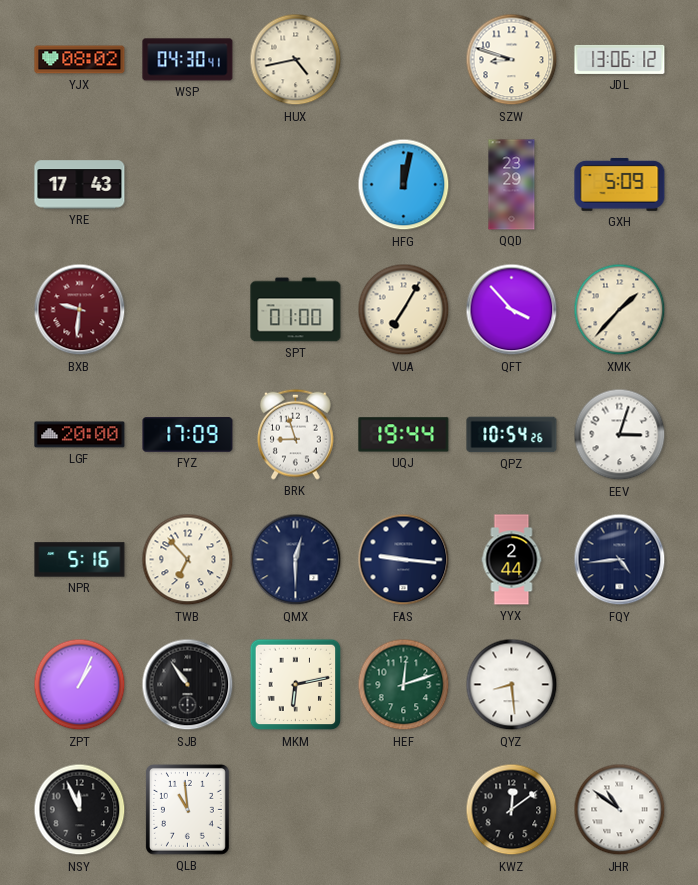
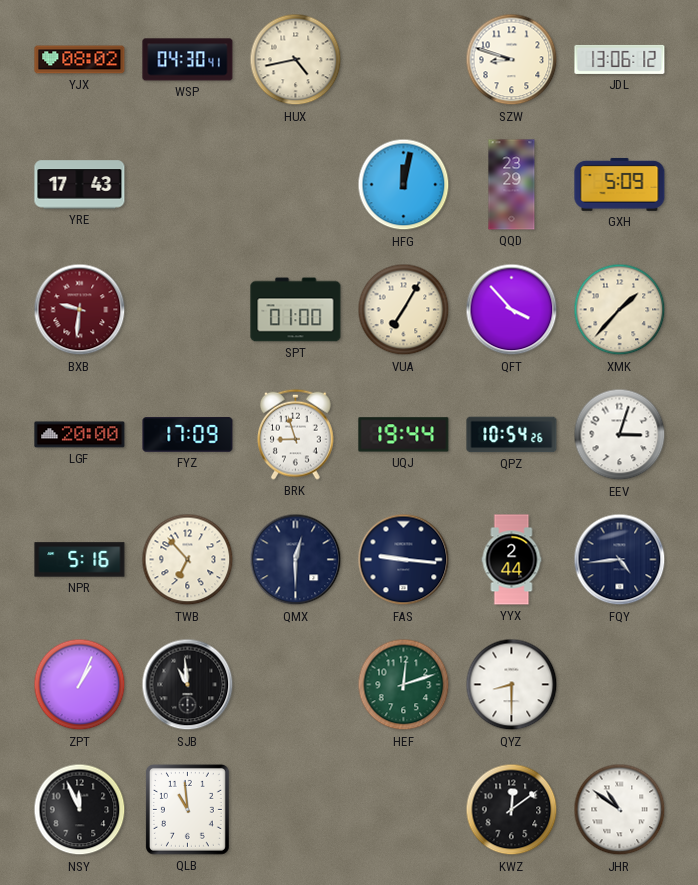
SJB: 10:54 -> 10:59
MKM: 6:13 -> none
QYZ: 8:29 -> 8:30
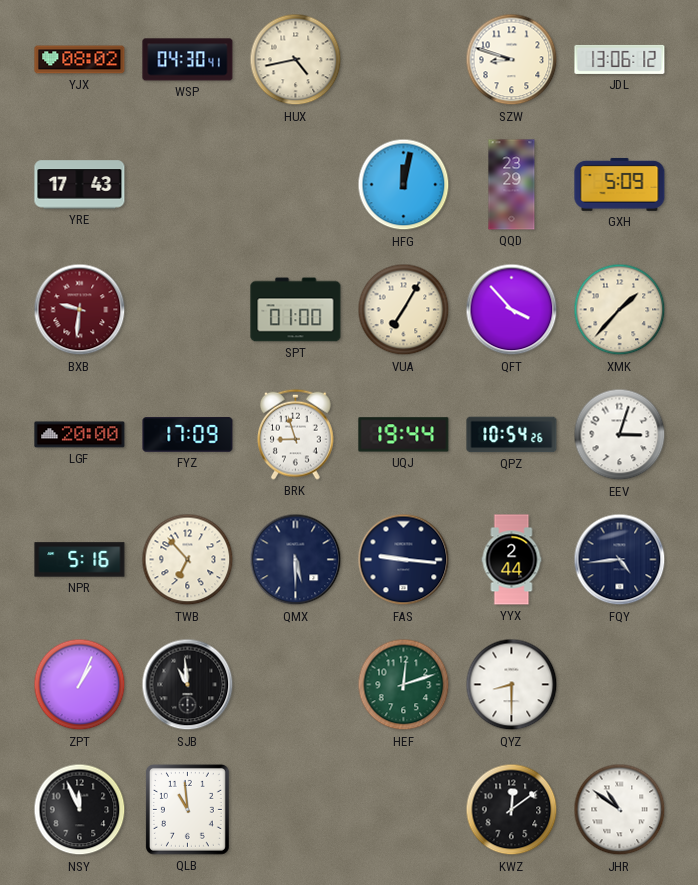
QMX: 12:30 -> 5:30
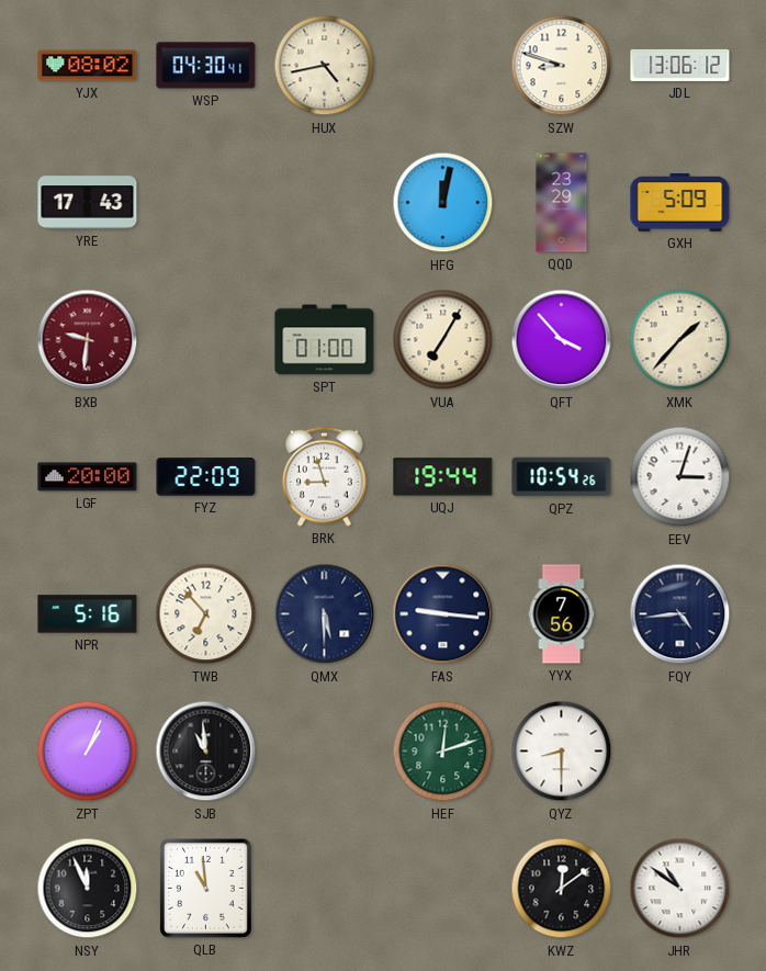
FYZ: 17:09 -> 22:09
YYX: 2:44 -> 7:56
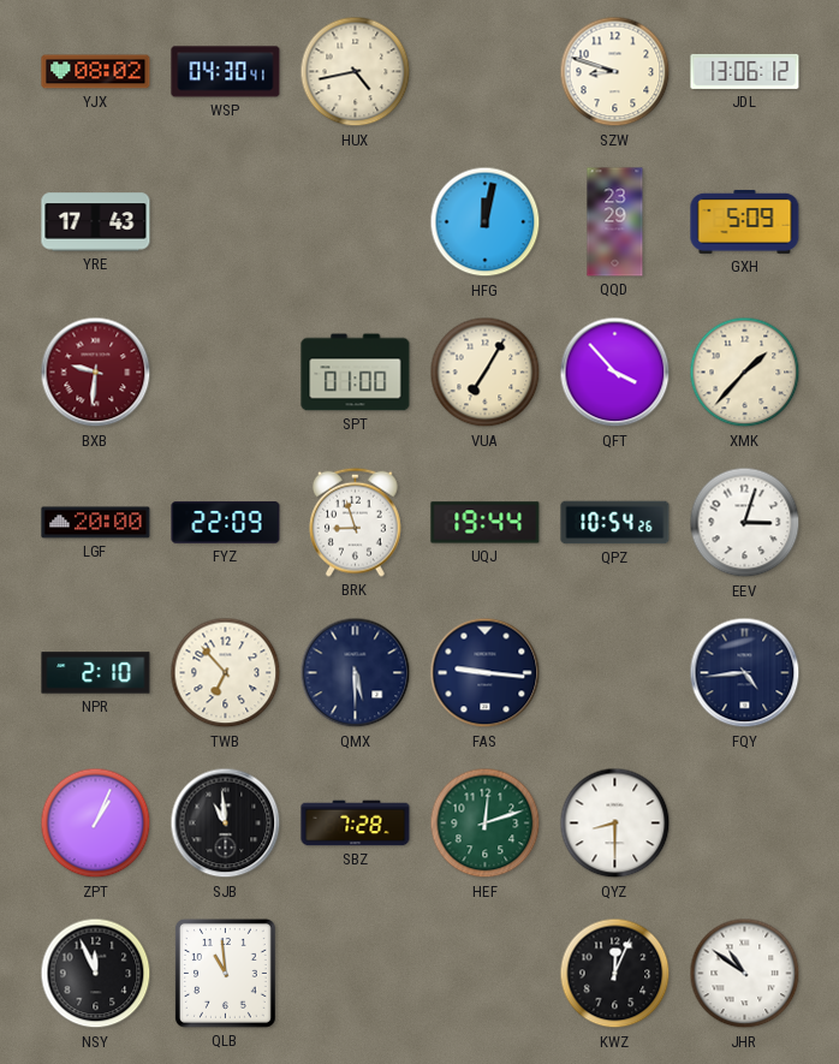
NPR: 5:16 -> 2:10
YYX: 7:56 -> none
SBZ: none -> 7:28
KWZ: 12:09 -> 12:04
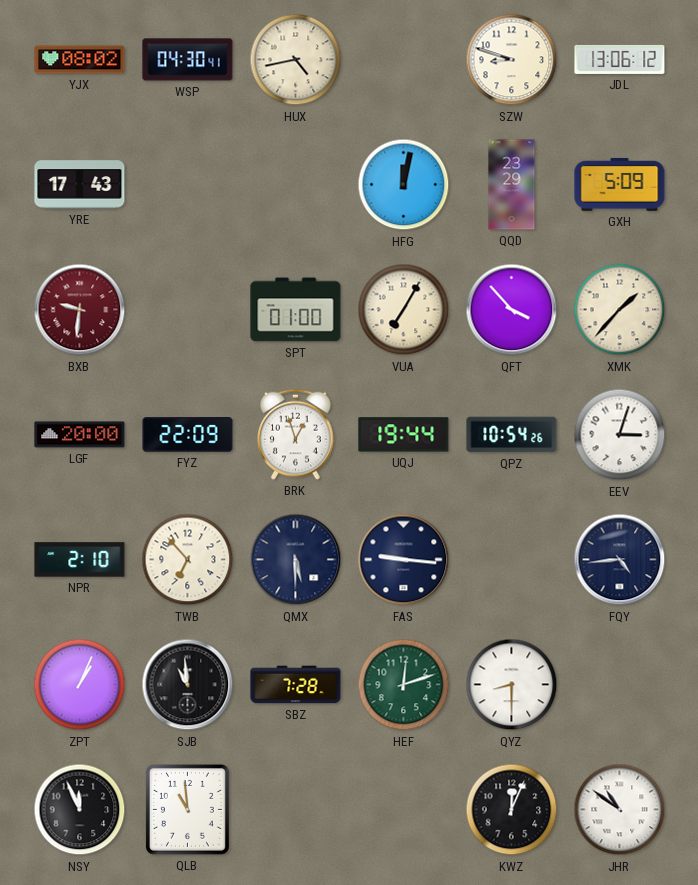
BRK: 8:57 -> 12:57
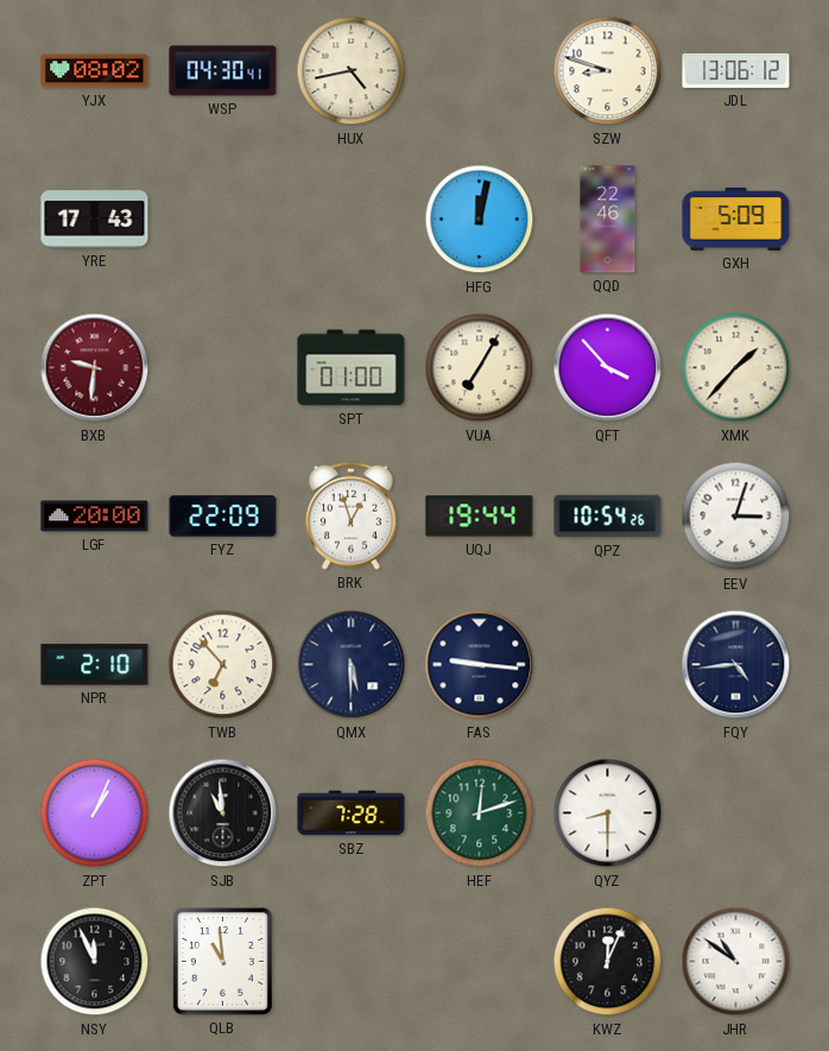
QQD: 23:29 -> 22:46
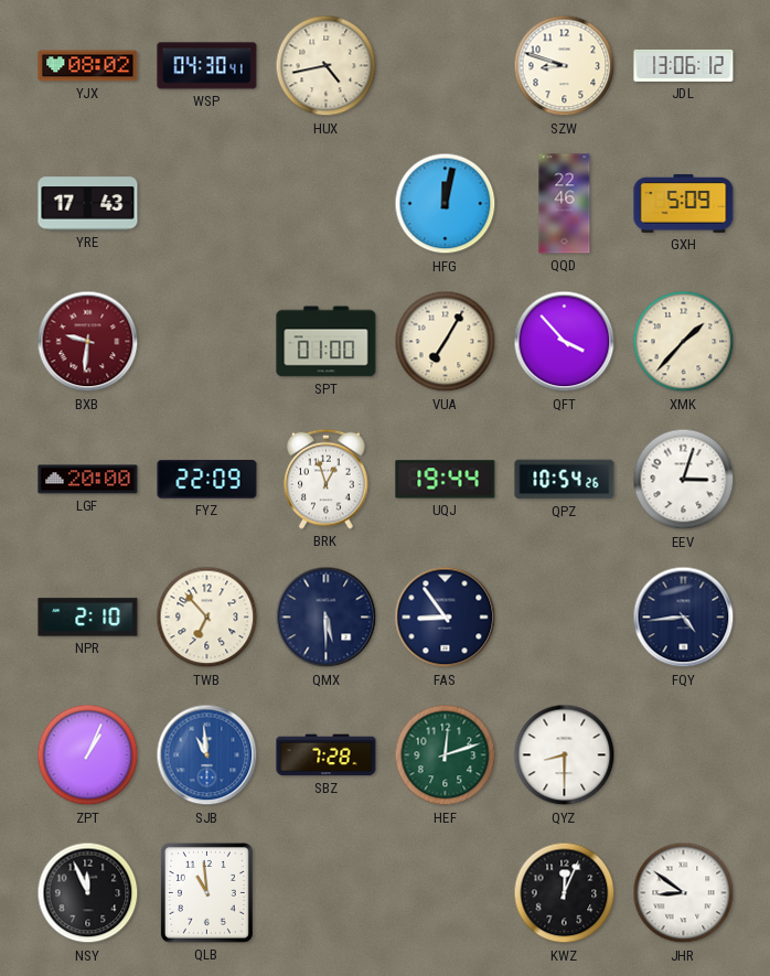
FAS: 9:16 -> 8:54
SJB dial: black -> blue
JHR: 10:51 -> 8:51
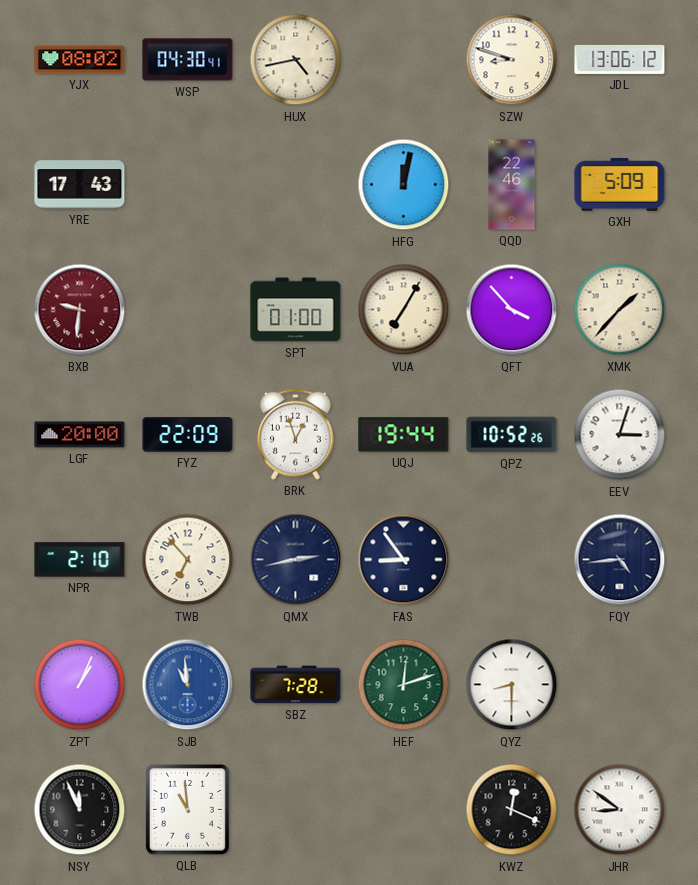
QPZ: 10:54 -> 10:52
QMX: 5:30 -> 2:43
KWZ: 12:04 -> 12:19
